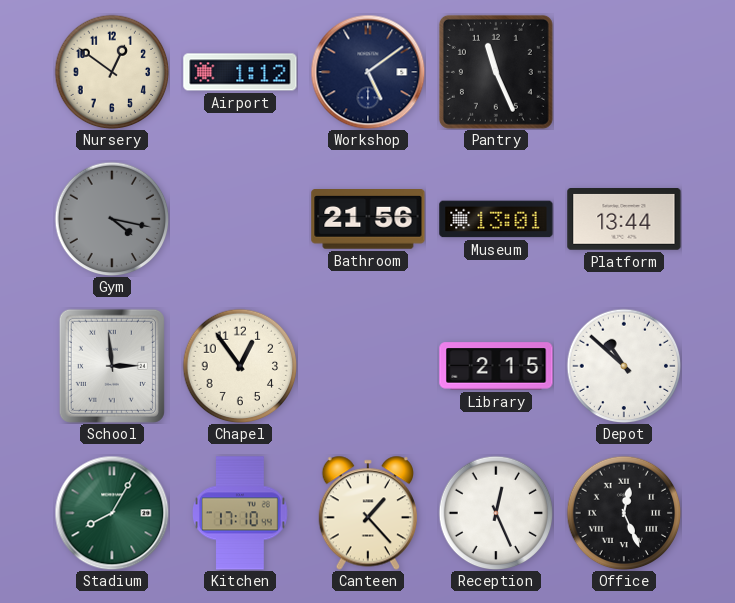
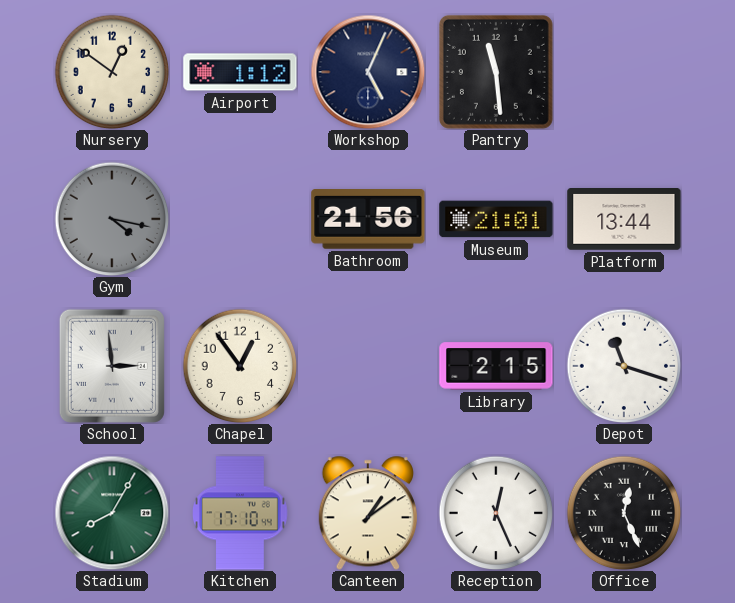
Workshop: 5:09 -> 5:04
Pantry: 11:26 -> 11:29
Museum: 13:01 -> 21:01
Depot: 10:52 -> 11:18
Canteen: 1:23 -> 1:09
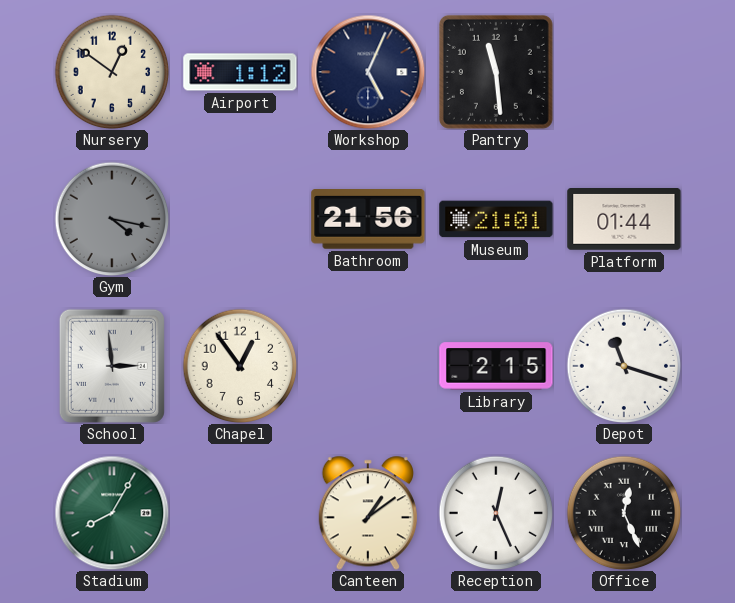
Platform: 13:44 -> 01:44
Kitchen: 17:10 -> none
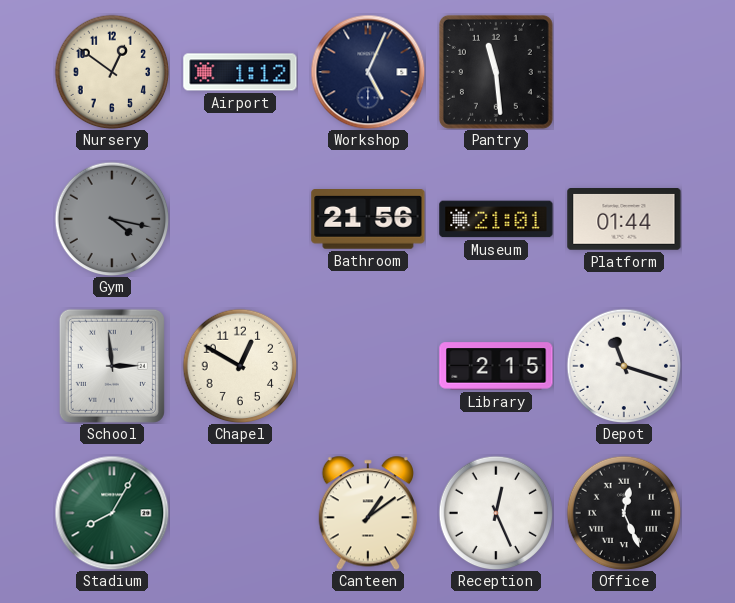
Chapel: 12:54 -> 12:50
